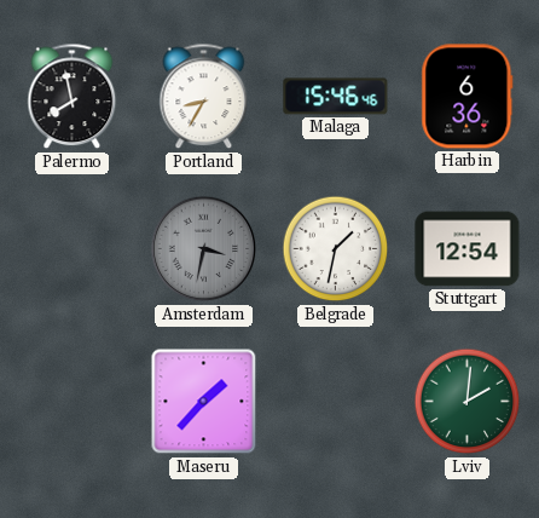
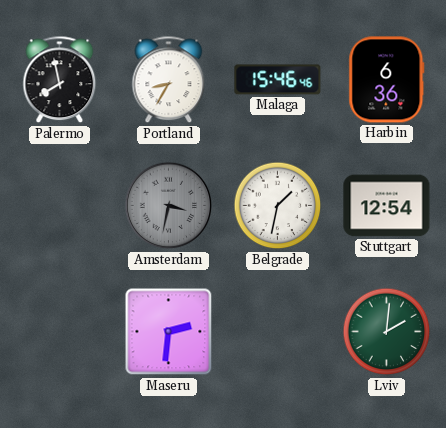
Maseru: 1:37 -> 2:31
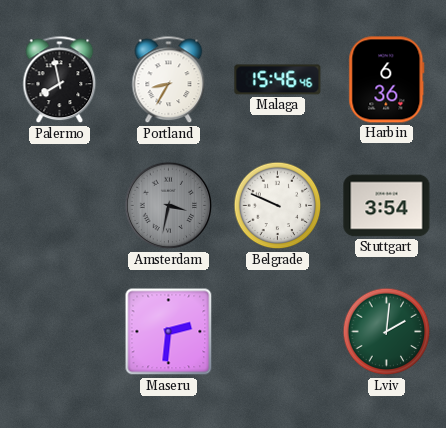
Belgrade: 1:32 -> 9:49
Stuttgart: 12:54 -> 3:54
